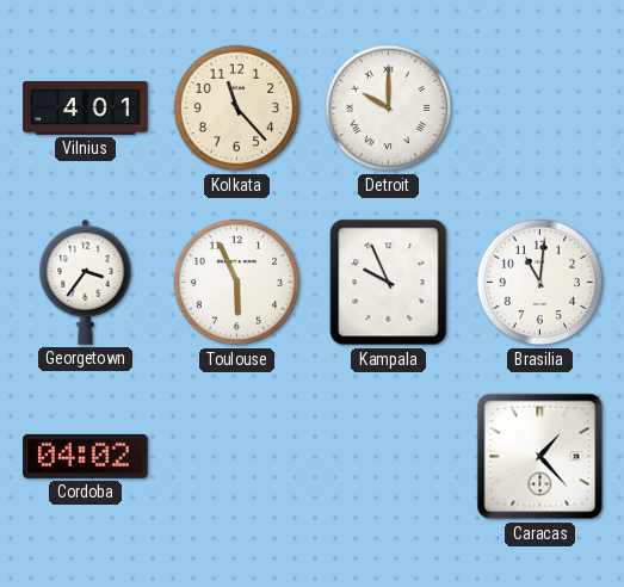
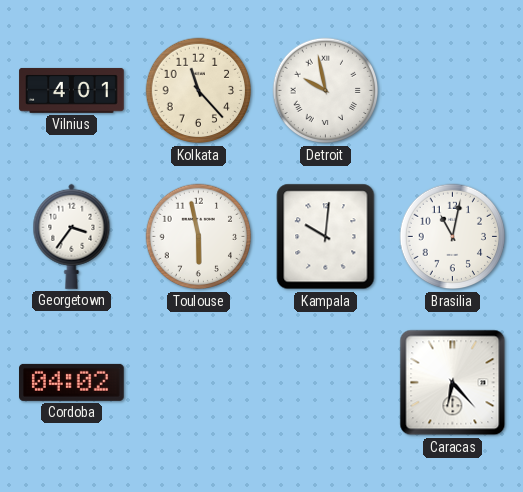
Detroit: 10:00 -> 9:58
Toulouse: 5:56 -> 5:58
Kampala: 9:56 -> 10:01
Brasilia: 11:01 -> 11:02
Caracas: 1:23 -> 6:23
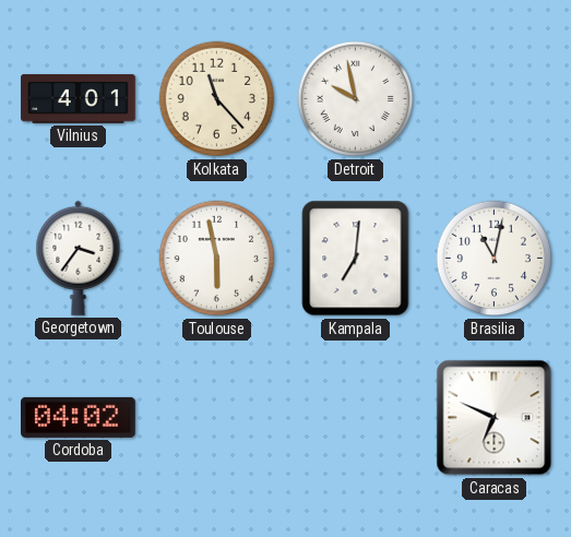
Kampala: 10:01 -> 7:01
Caracas: 6:23 -> 6:49
